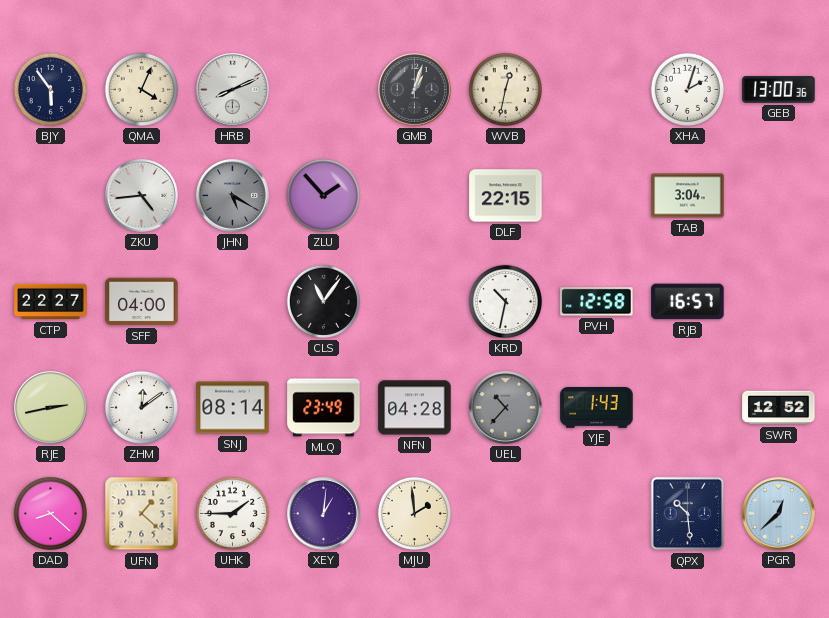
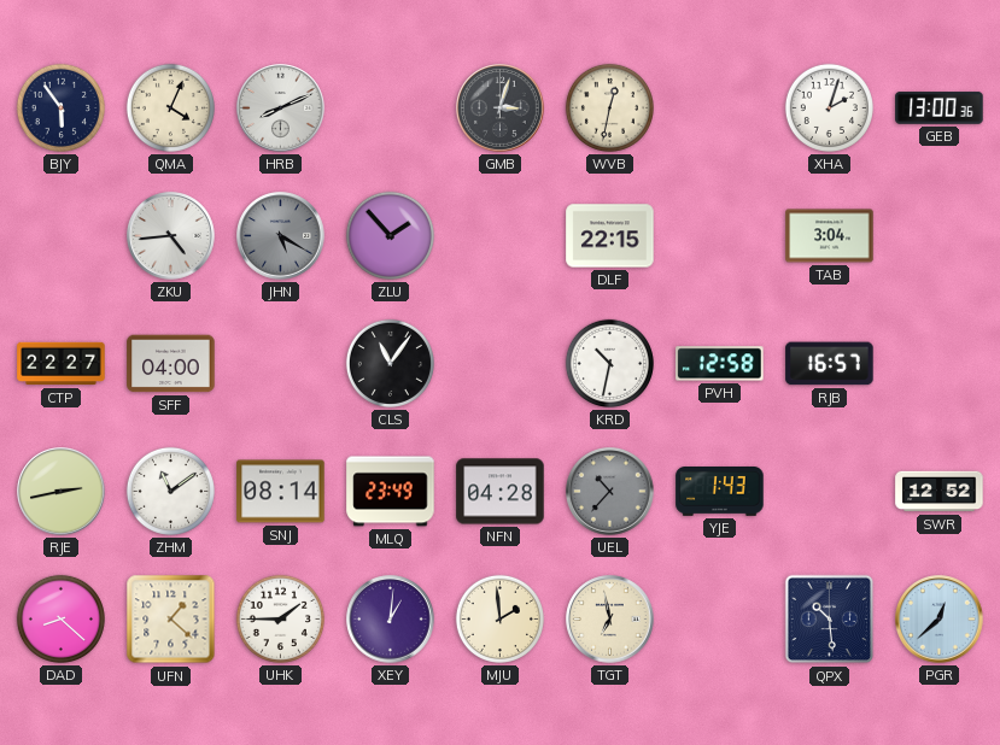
GMB: 1:03 -> 3:03
ZHM: 12:09 -> 11:09
TGT: none -> 6:58
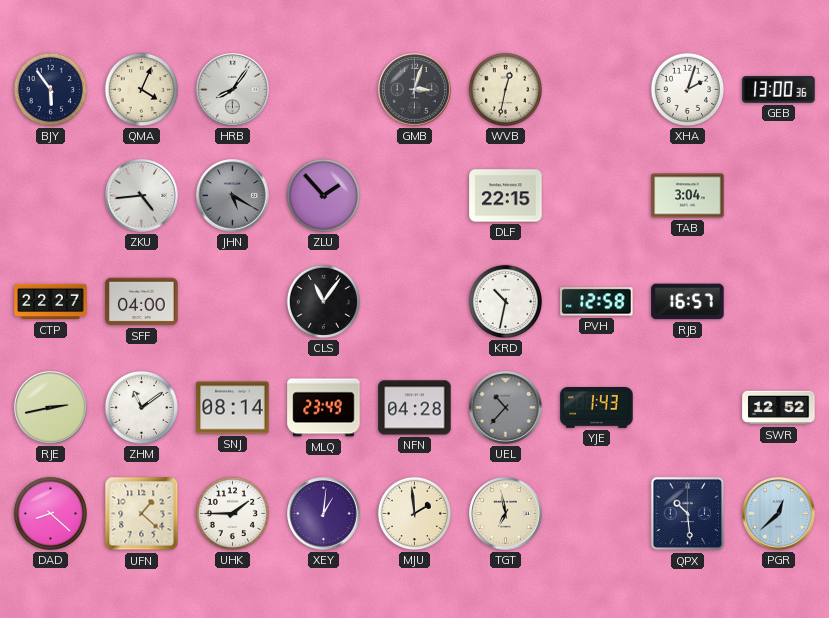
HRB: 8:11 -> 8:06
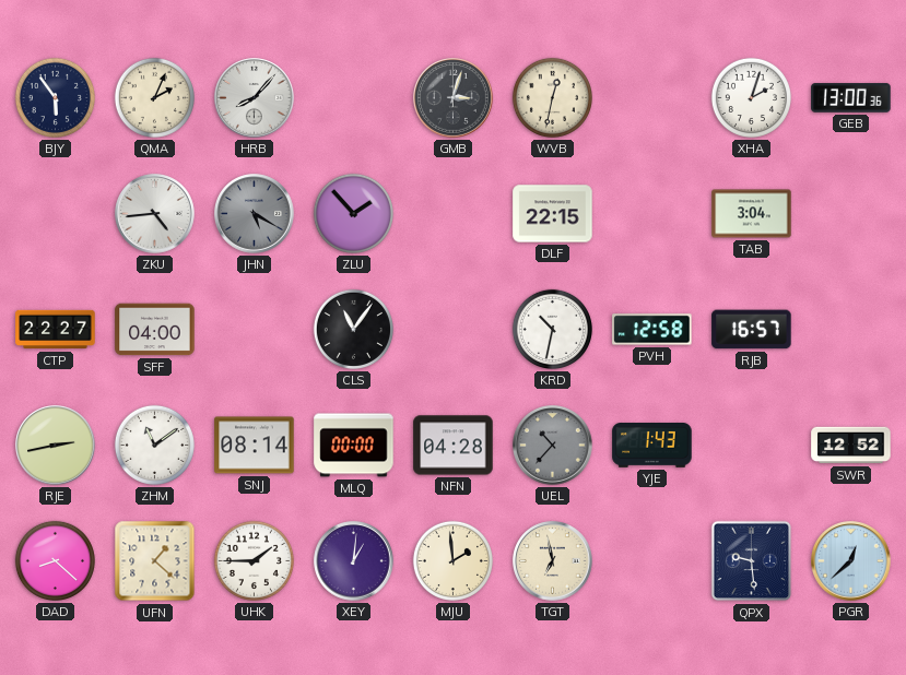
QMA: 4:04 -> 2:04
HRB: 8:06 -> 8:07
MLQ: 23:49 -> 00:00
QPX: 10:29 -> 9:29
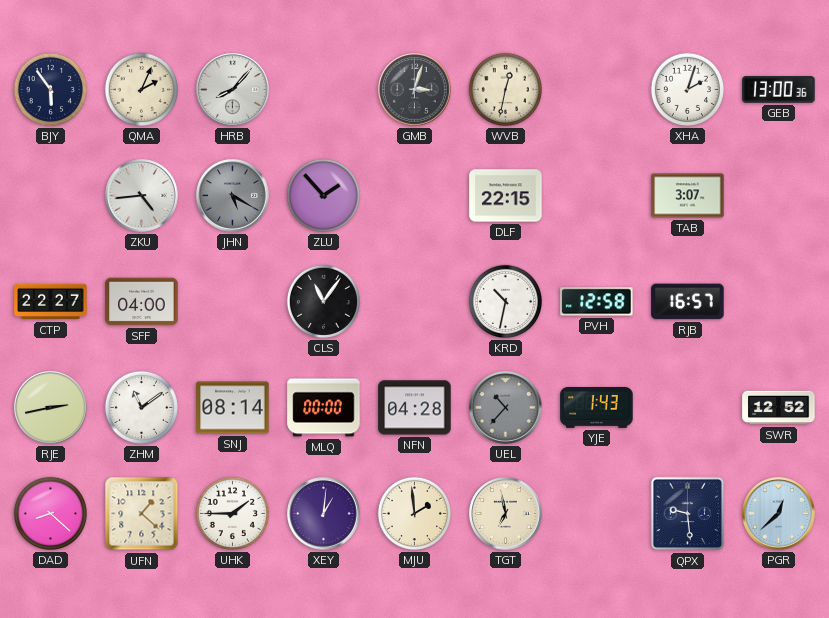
TAB: 3:04 -> 3:07
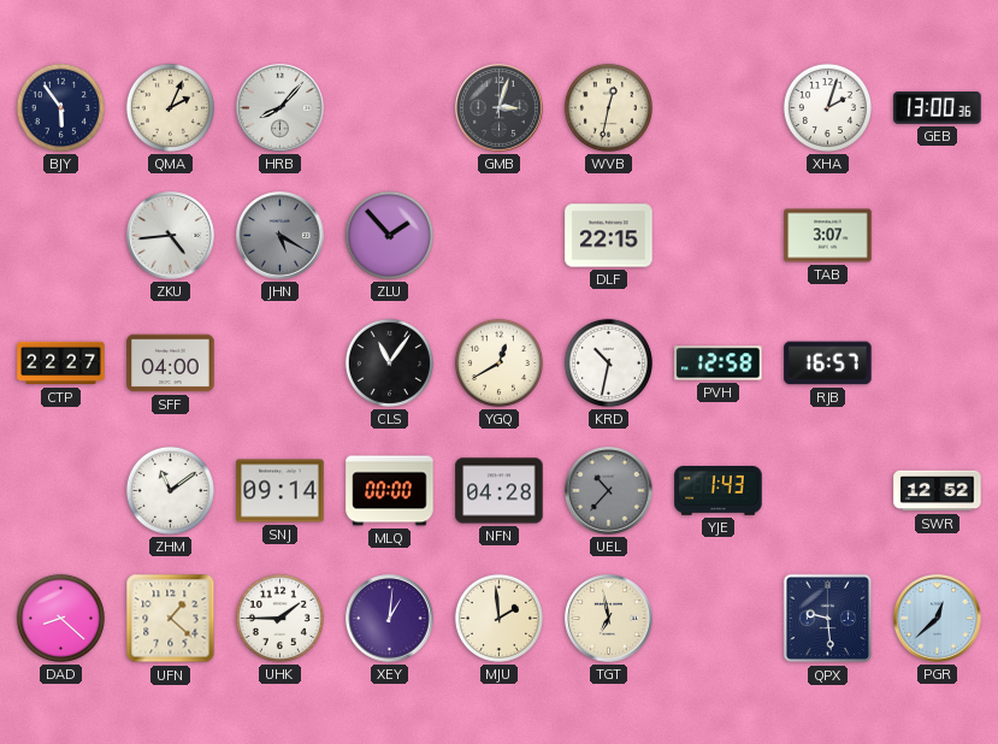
YGQ: none -> 12:40
RJE: 2:43 -> none
SNJ: 08:14 -> 09:14
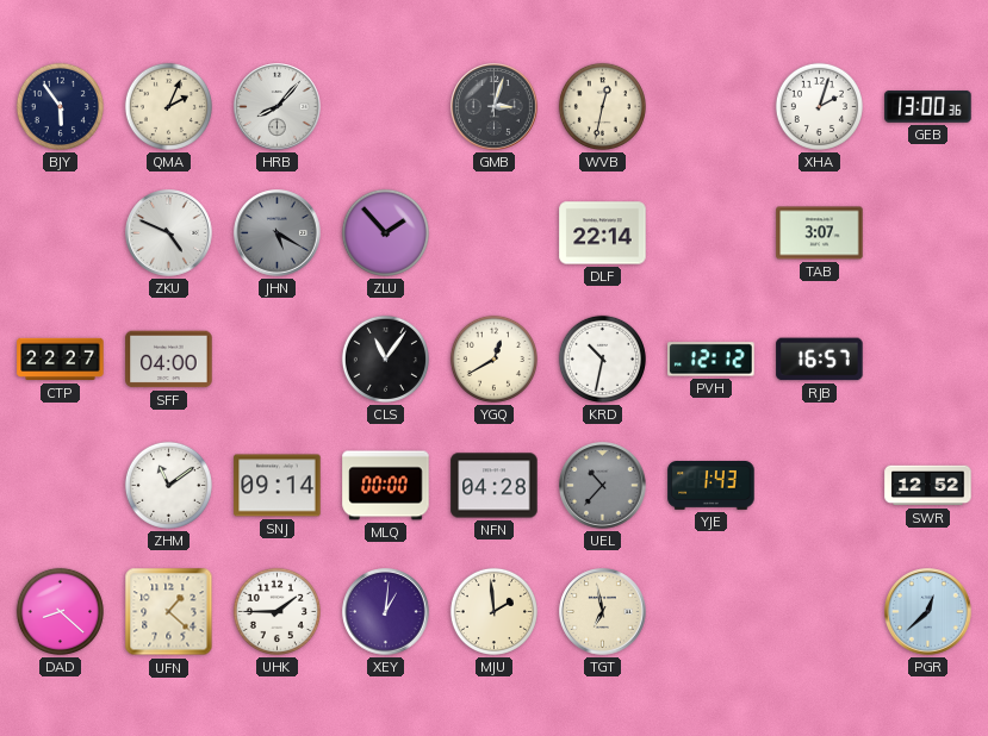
ZKU: 4:44 -> 4:49
DLF: 22:15 -> 22:14
PVH: 12:58 -> 12:12
QPX: 9:29 -> none
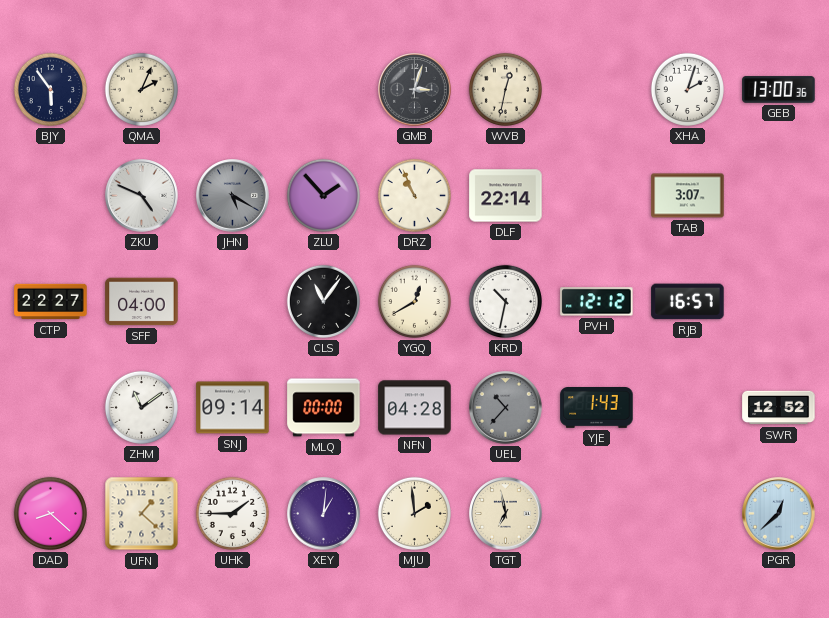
HRB: 8:07 -> none
DRZ: none -> 10:56
